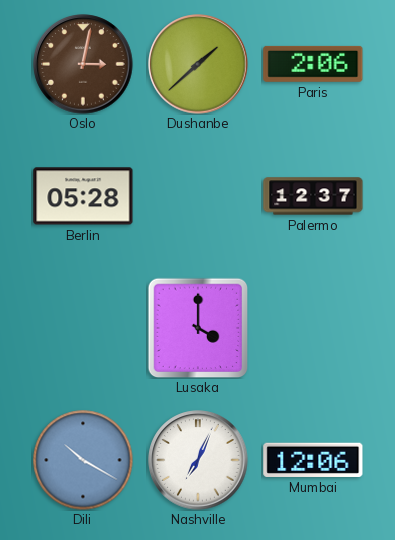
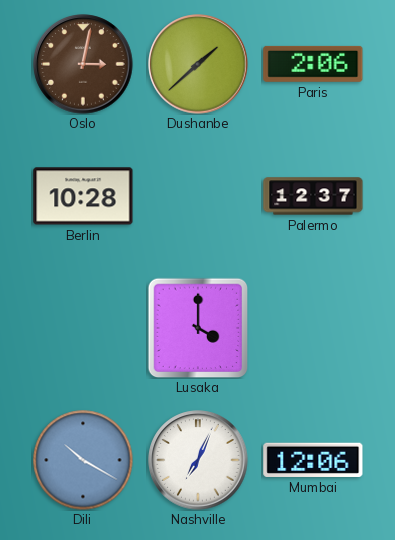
Berlin: 05:28 -> 10:28
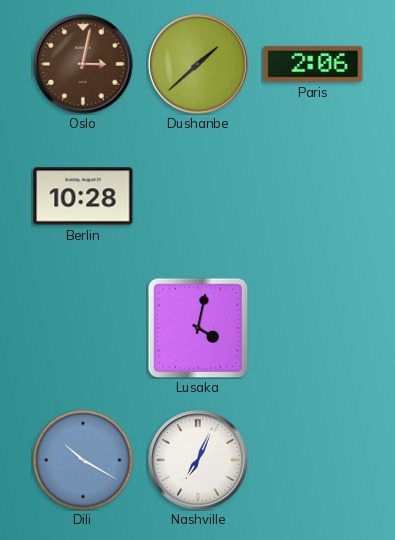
Palermo: 12:37 -> none
Lusaka: 4:00 -> 4:02
Mumbai: 12:06 -> none
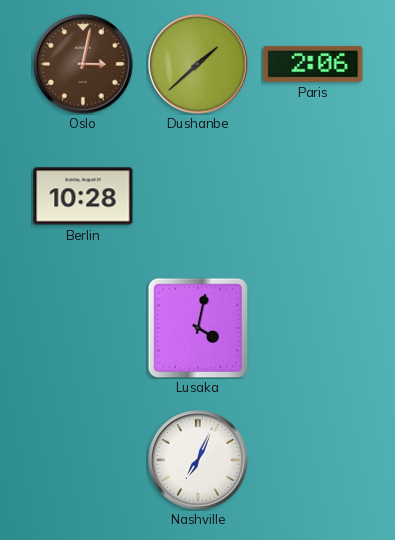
Dili: 10:20 -> none
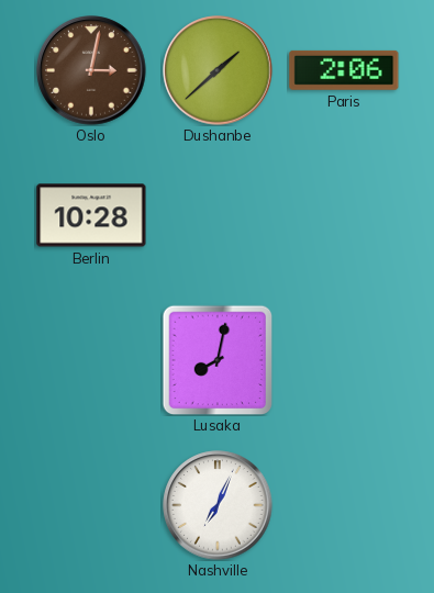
Lusaka: 4:02 -> 8:02
